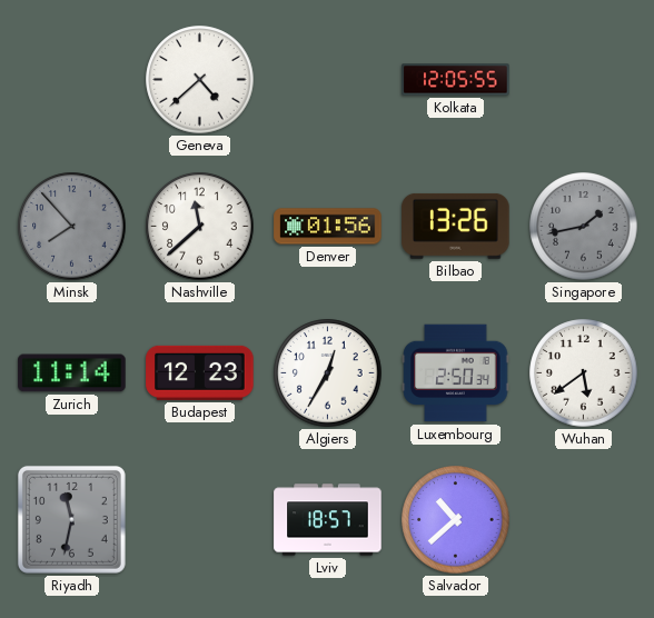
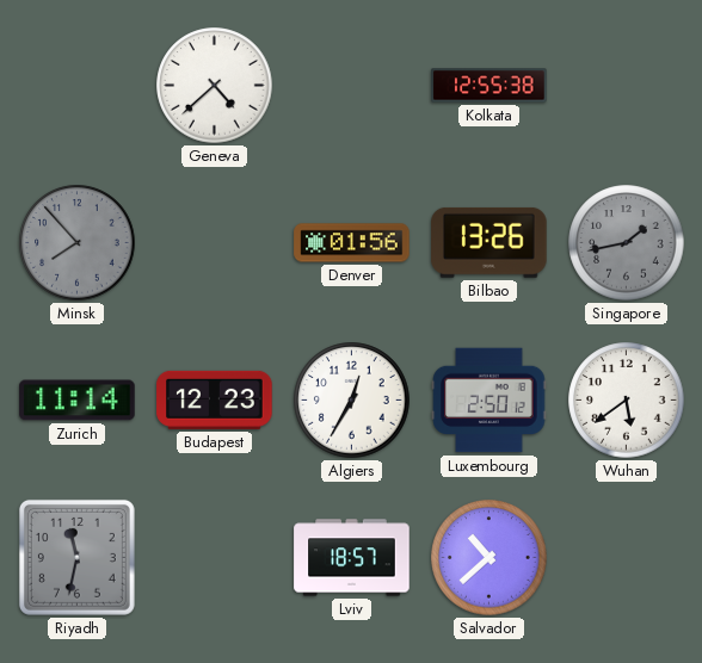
Kolkata: 12:05 -> 12:55
Nashville: 11:38 -> none
Luxembourg: 2:50:34 -> 2:50:12
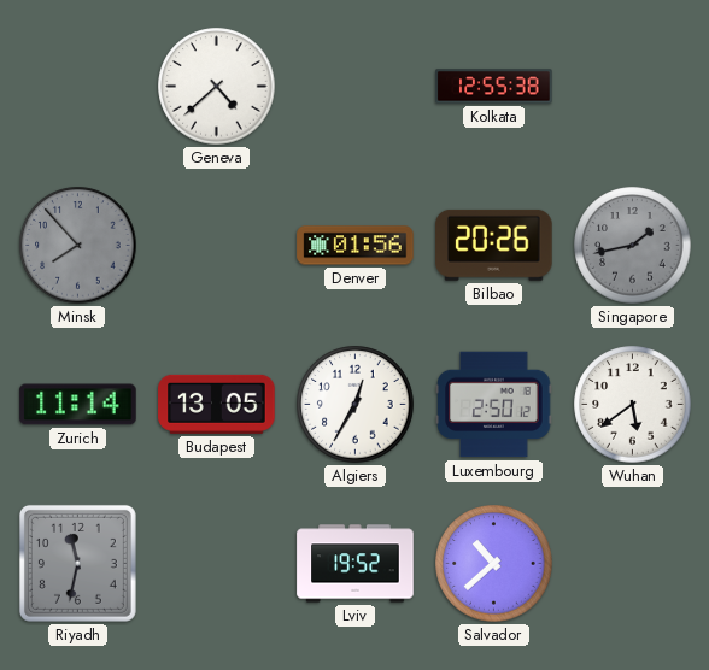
Bilbao: 13:26 -> 20:26
Budapest: 12:23 -> 13:05
Lviv: 18:57 -> 19:52
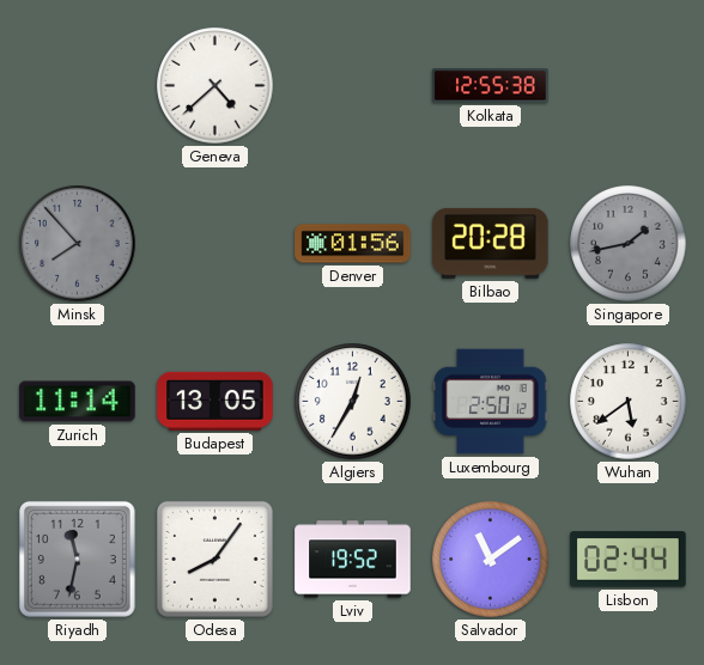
Bilbao: 20:26 -> 20:28
Odesa: none -> 8:06
Salvador: 10:38 -> 11:09
Lisbon: none -> 02:44
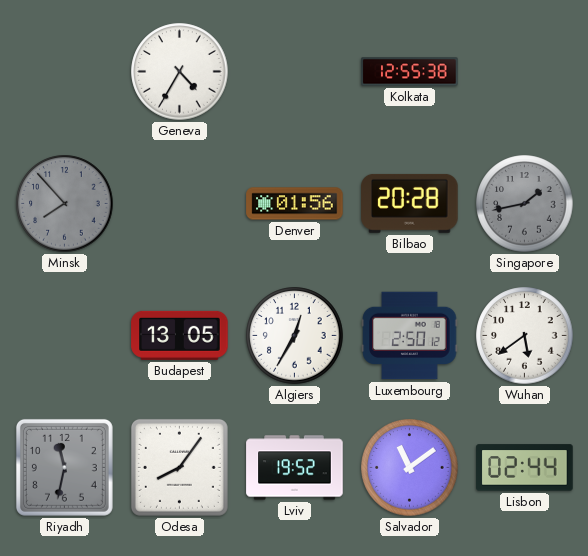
Geneva: 4:38 -> 4:35
Zurich: 11:14 -> none
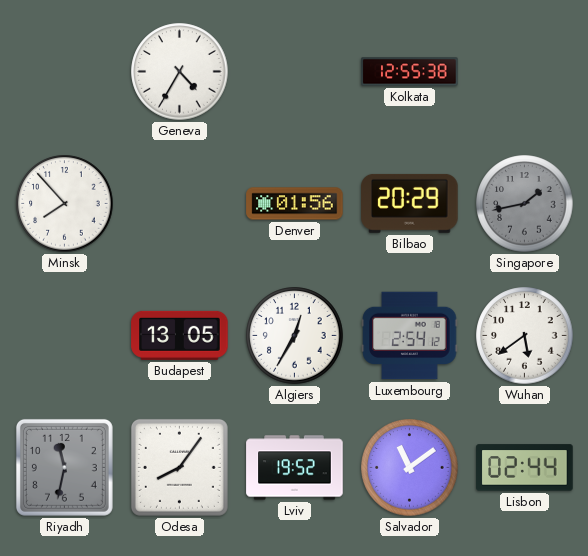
Minsk dial: grey -> white
Bilbao: 20:28 -> 20:29
Luxembourg: 2:50 -> 2:54
